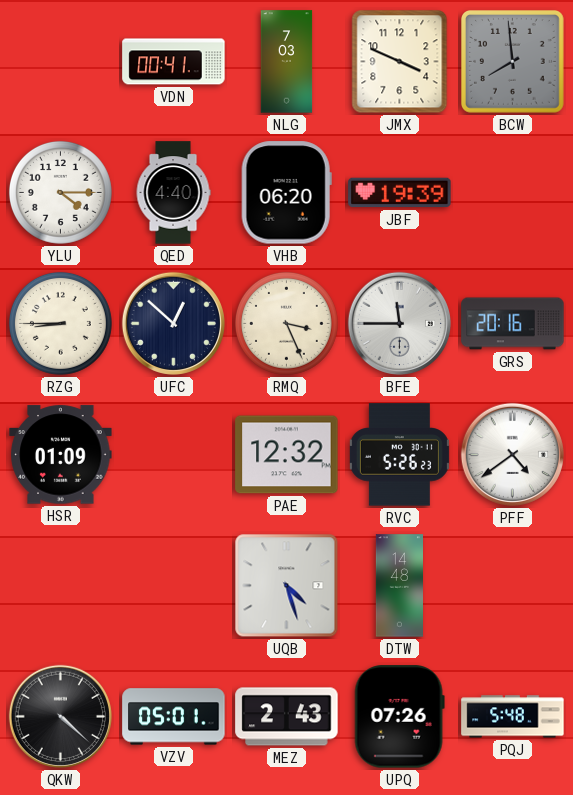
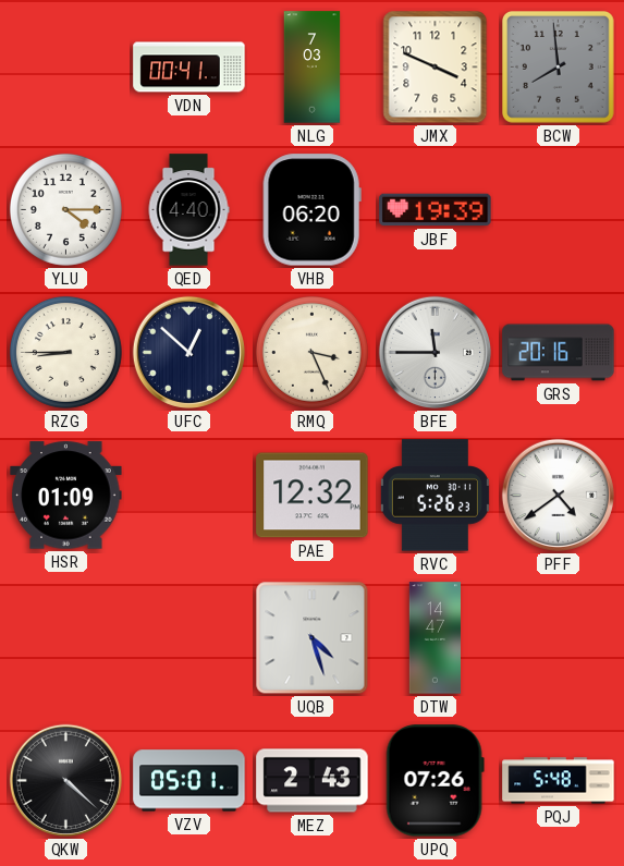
DTW: 14:48 -> 14:47
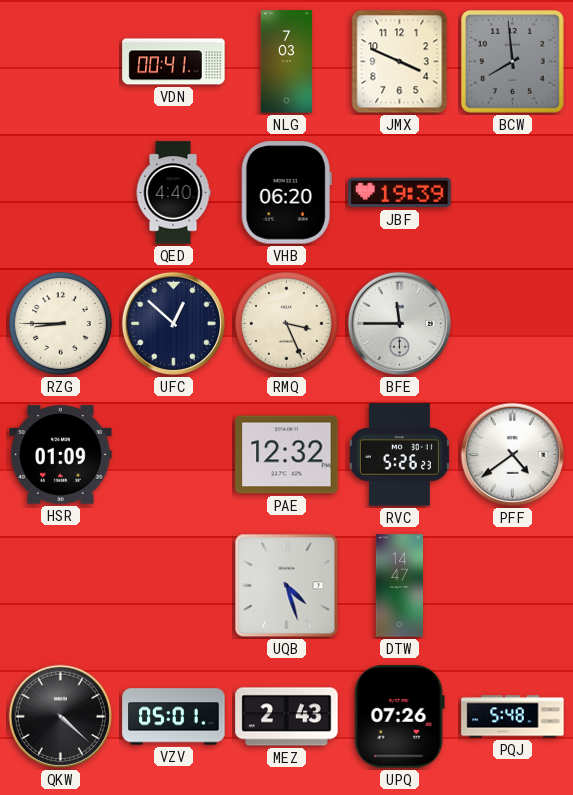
YLU: 4:15 -> none
GRS: 20:16 -> none
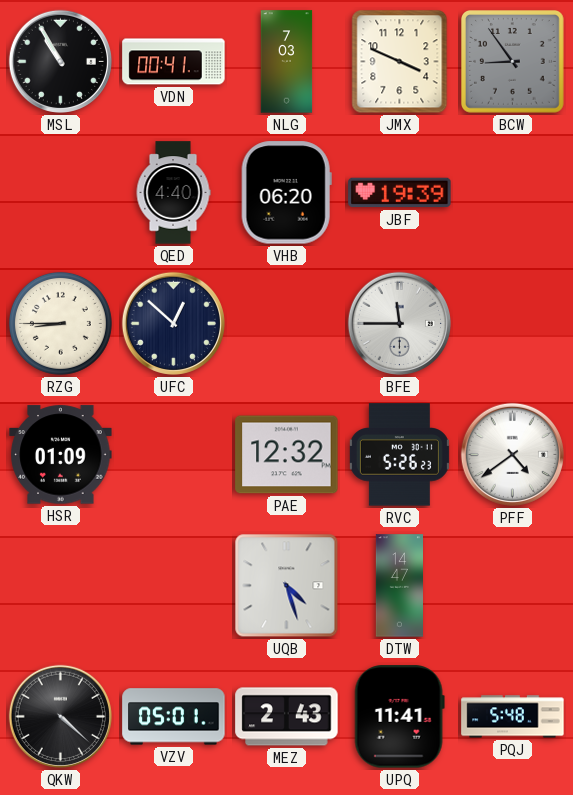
MSL: none -> 10:55
BCW: 7:59 -> 8:54
RMQ: 3:26 -> none
UPQ: 07:26 -> 11:41
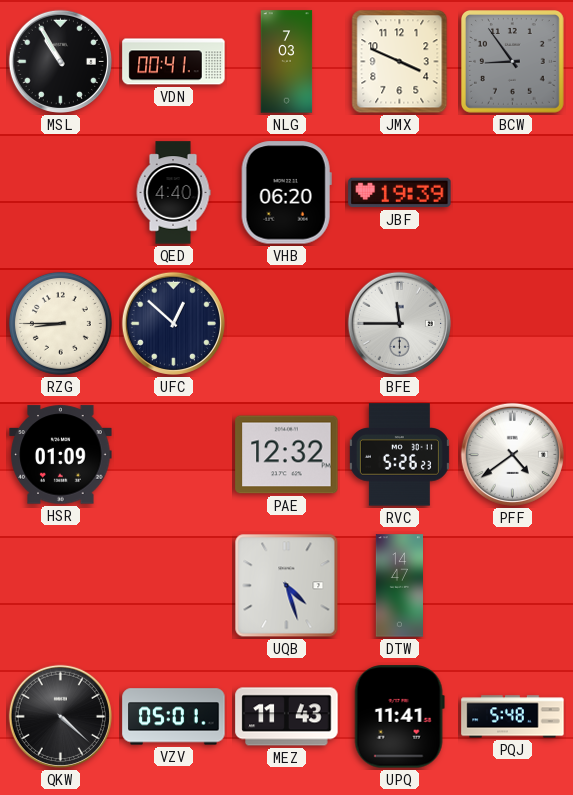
MEZ: 2:43 -> 11:43
